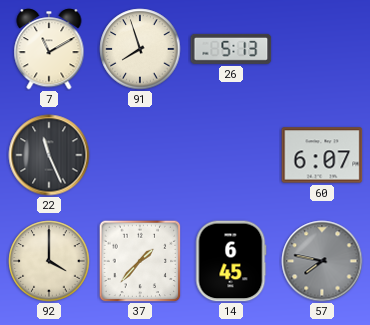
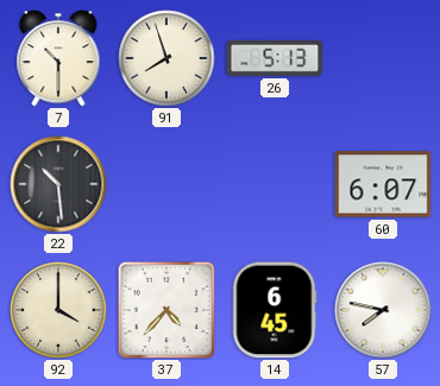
7: 11:10 -> 10:30
22: 11:26 -> 10:29
37: 1:37 -> 4:37
57 dial: grey -> white
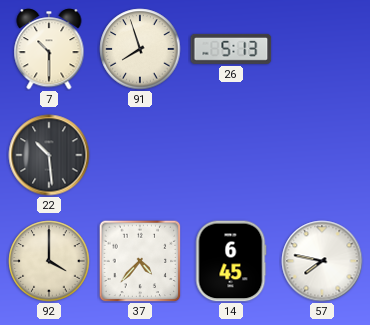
60: 6:07 -> none
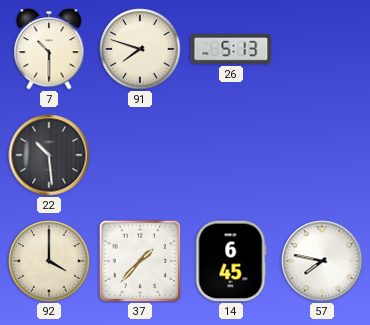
91: 7:57 -> 7:48
37: 4:37 -> 1:37
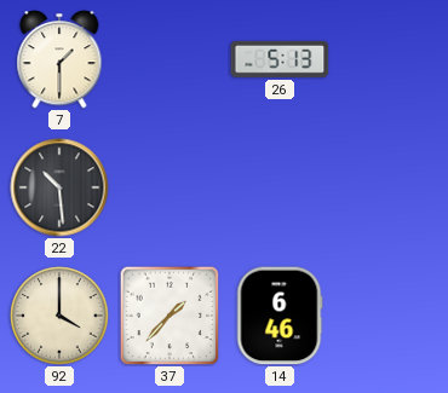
7: 10:30 -> 1:30
91: 7:48 -> none
14: 6:45 -> 6:46
57: 7:47 -> none
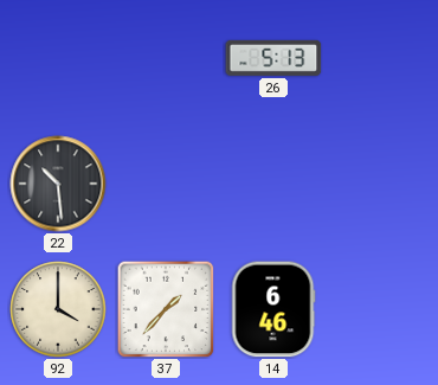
7: 1:30 -> none
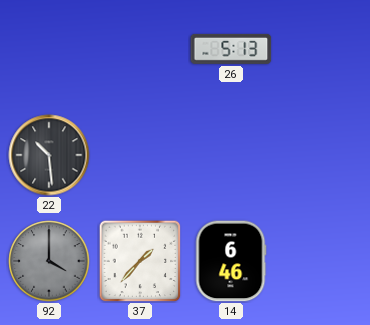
92 dial: cream -> grey
